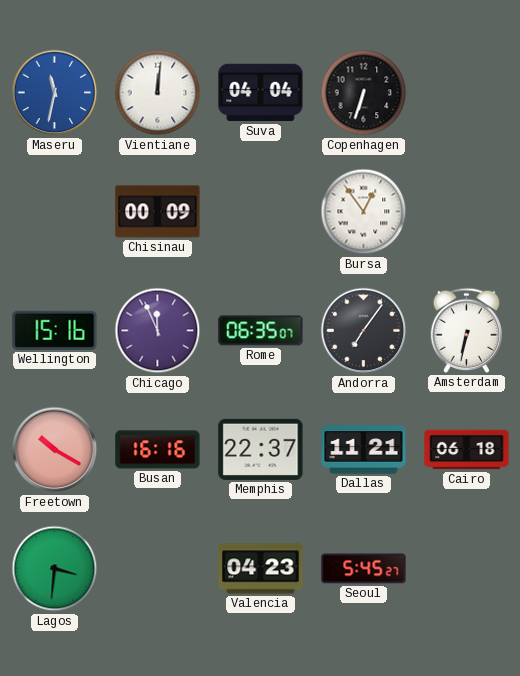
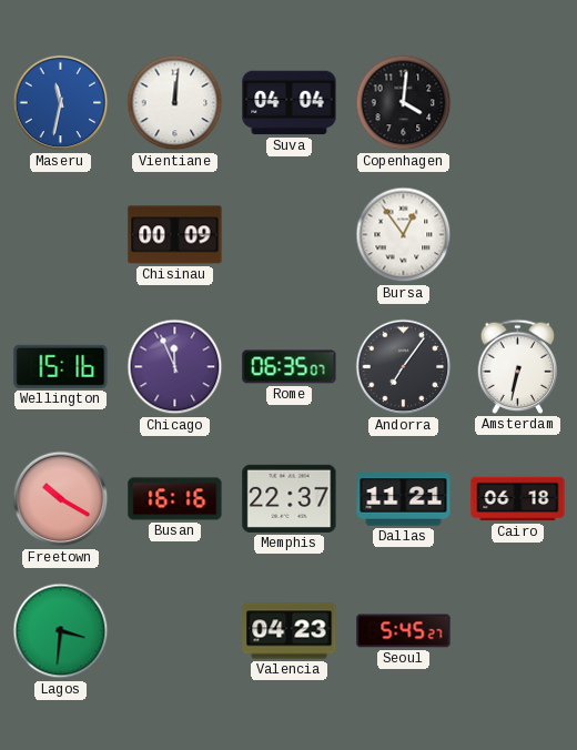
Copenhagen: 6:33 -> 4:01
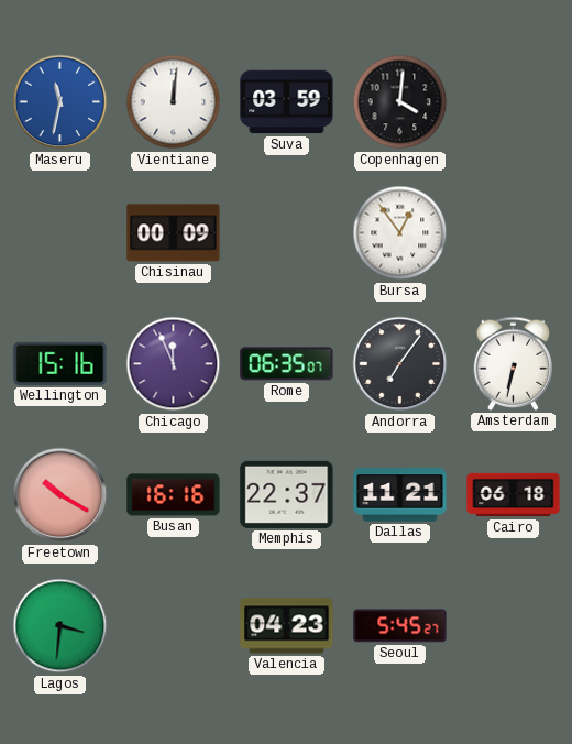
Suva: 04:04 -> 03:59
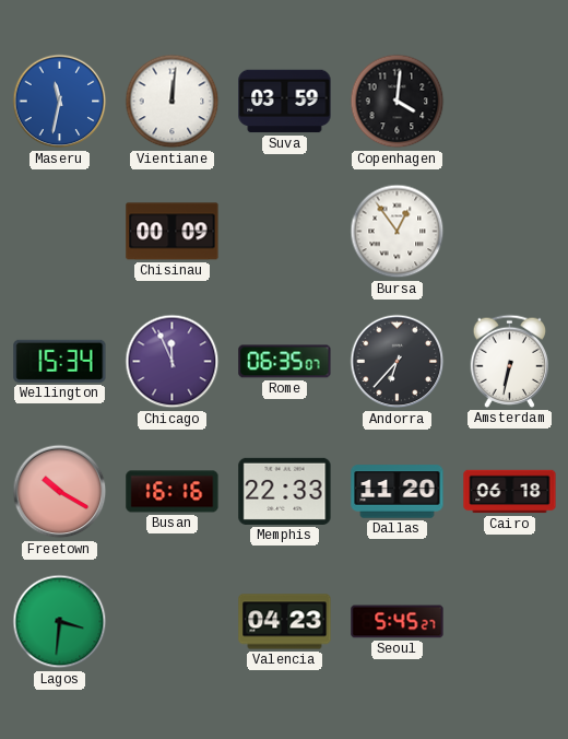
Wellington: 15:16 -> 15:34
Andorra: 7:06 -> 6:37
Memphis: 22:37 -> 22:33
Dallas: 11:21 -> 11:20
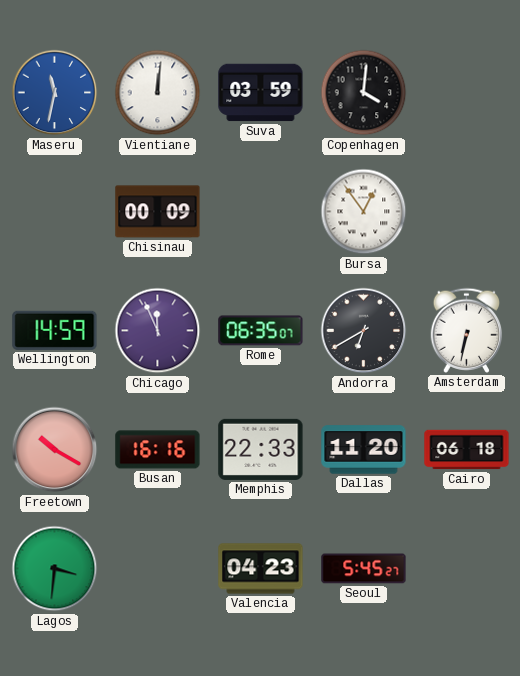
Wellington: 15:34 -> 14:59
Andorra: 6:37 -> 6:40
